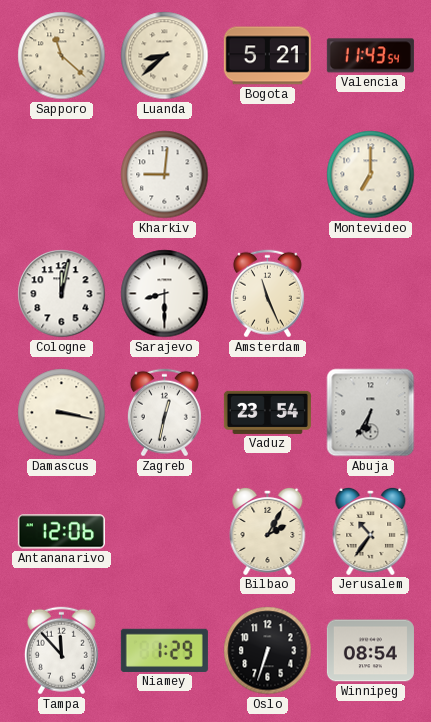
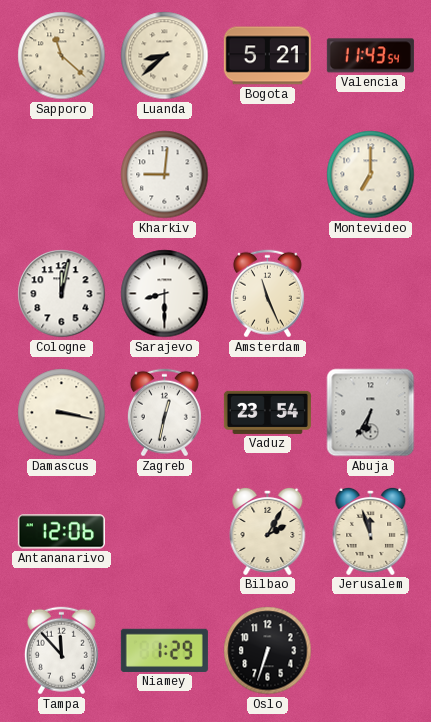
Jerusalem: 10:36 -> 11:57
Winnipeg: 08:54 -> none
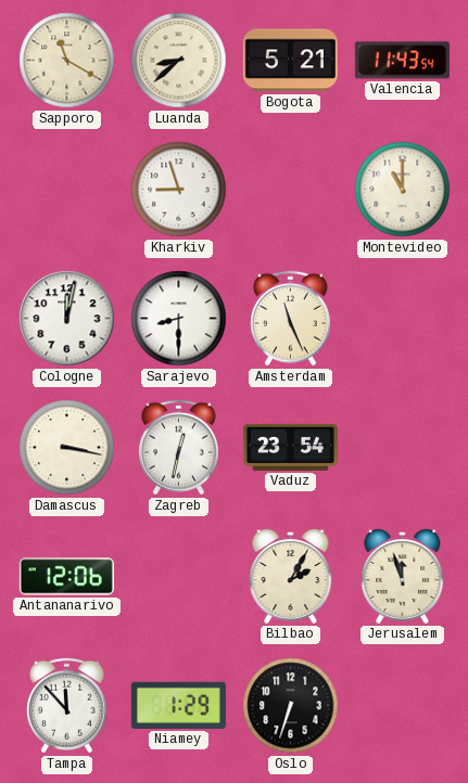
Sapporo: 11:22 -> 11:20
Kharkiv: 9:01 -> 8:57
Montevideo: 7:00 -> 11:00
Abuja: 6:35 -> none
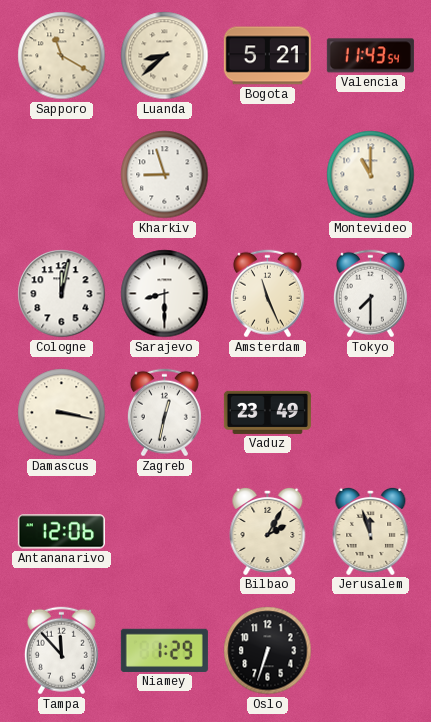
Tokyo: none -> 7:30
Vaduz: 23:54 -> 23:49
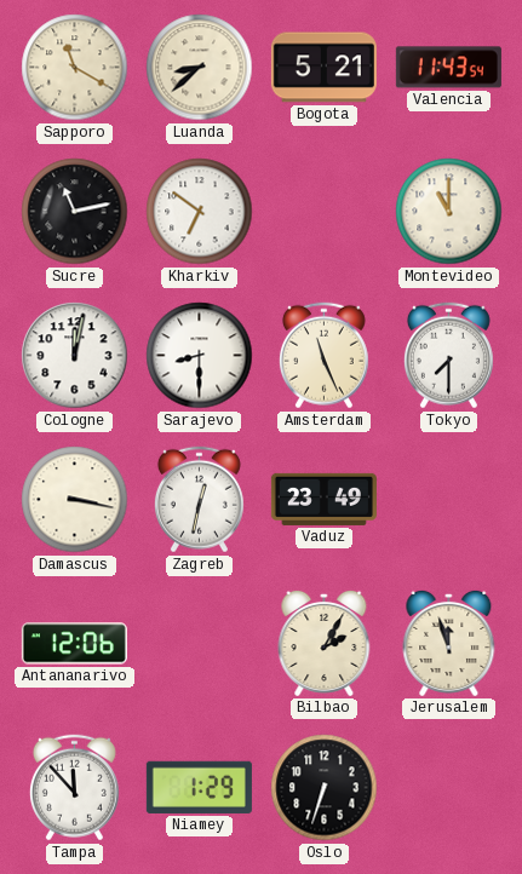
Sucre: none -> 11:13
Kharkiv: 8:57 -> 6:51
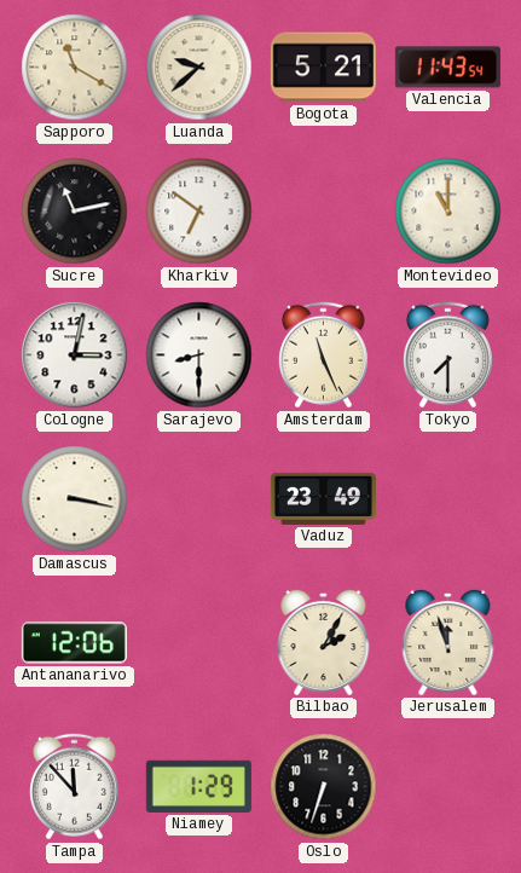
Luanda: 8:38 -> 9:38
Cologne: 12:02 -> 3:02
Zagreb: 12:32 -> none
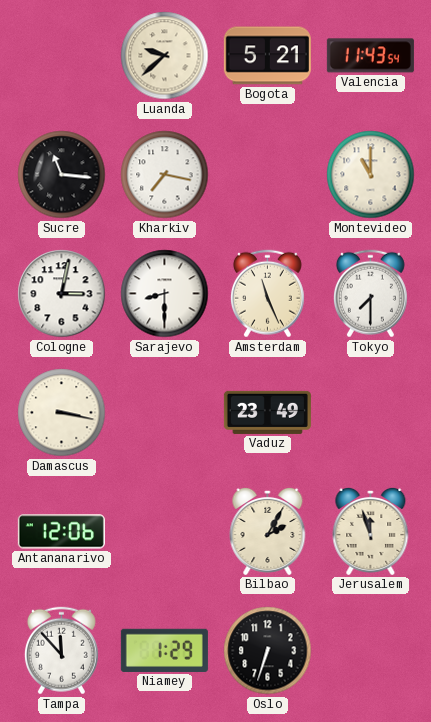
Sapporo: 11:20 -> none
Sucre: 11:13 -> 11:16
Kharkiv: 6:51 -> 7:17
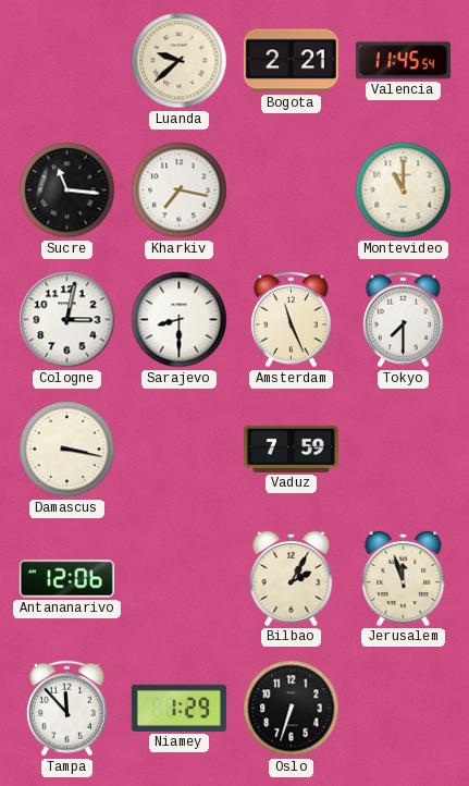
Bogota: 5:21 -> 2:21
Valencia: 11:43 -> 11:45
Vaduz: 23:49 -> 7:59
